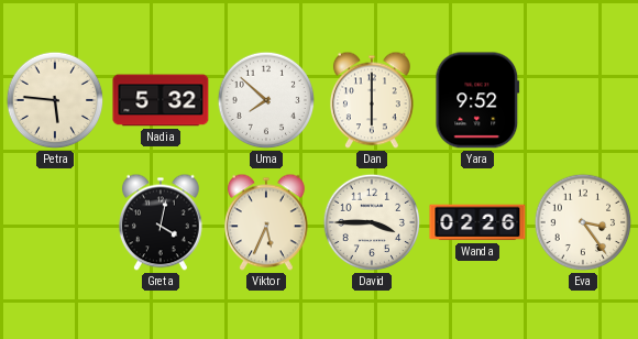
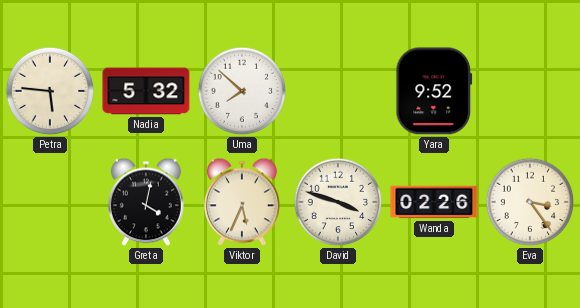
Dan: 6:00 -> none
David: 3:45 -> 3:48
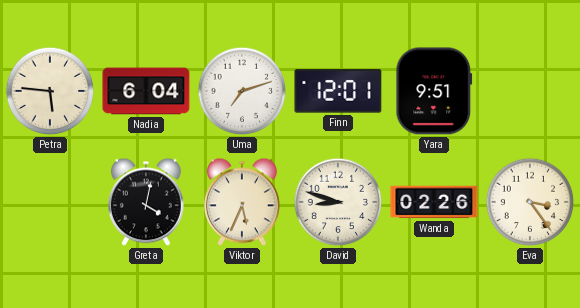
Nadia: 5:32 -> 6:04
Uma: 7:52 -> 7:12
Finn: none -> 12:01
Yara: 9:52 -> 9:51
David: 3:48 -> 8:48
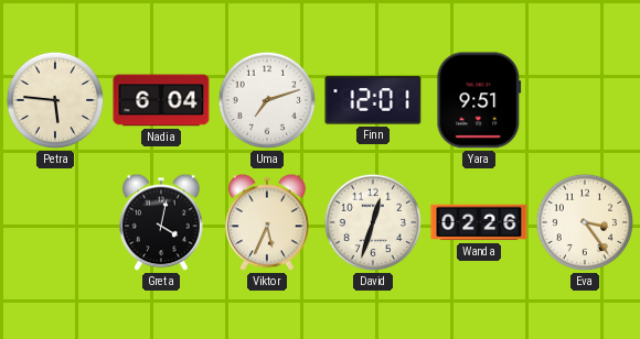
David: 8:48 -> 12:33
